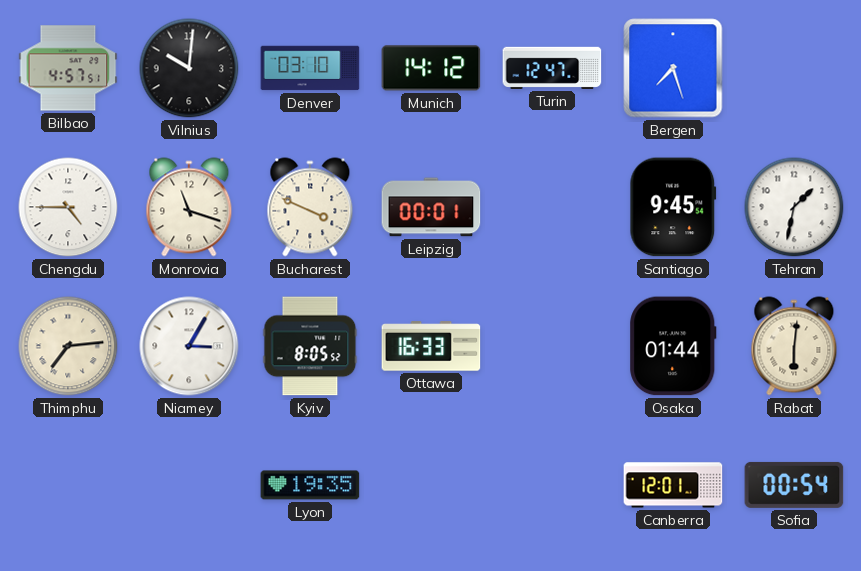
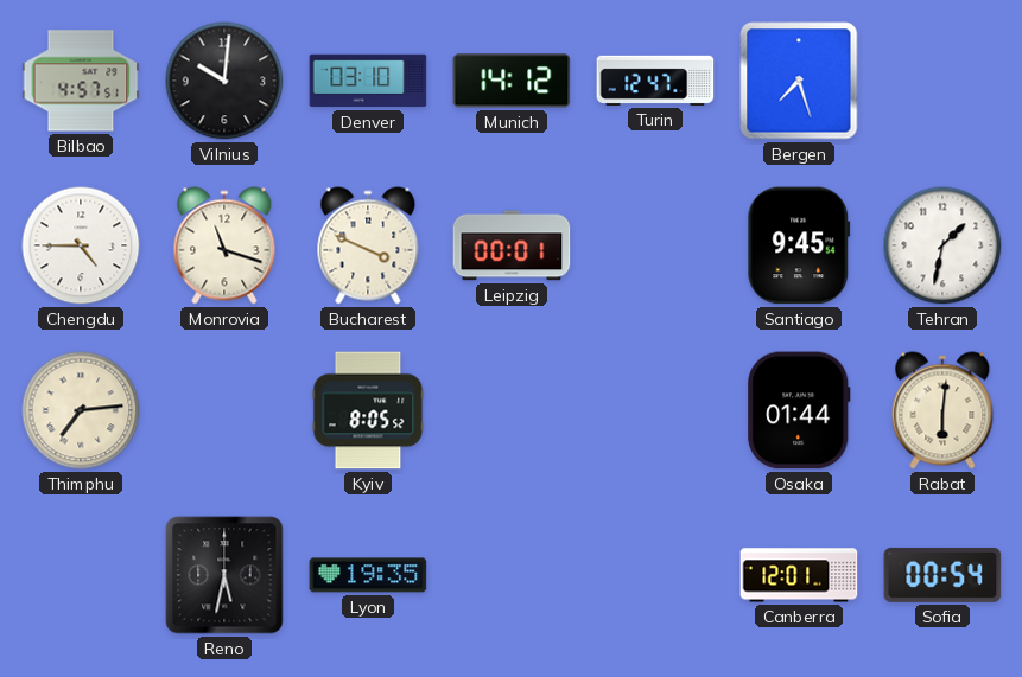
Niamey: 3:05 -> none
Ottawa: 16:33 -> none
Reno: none -> 5:32
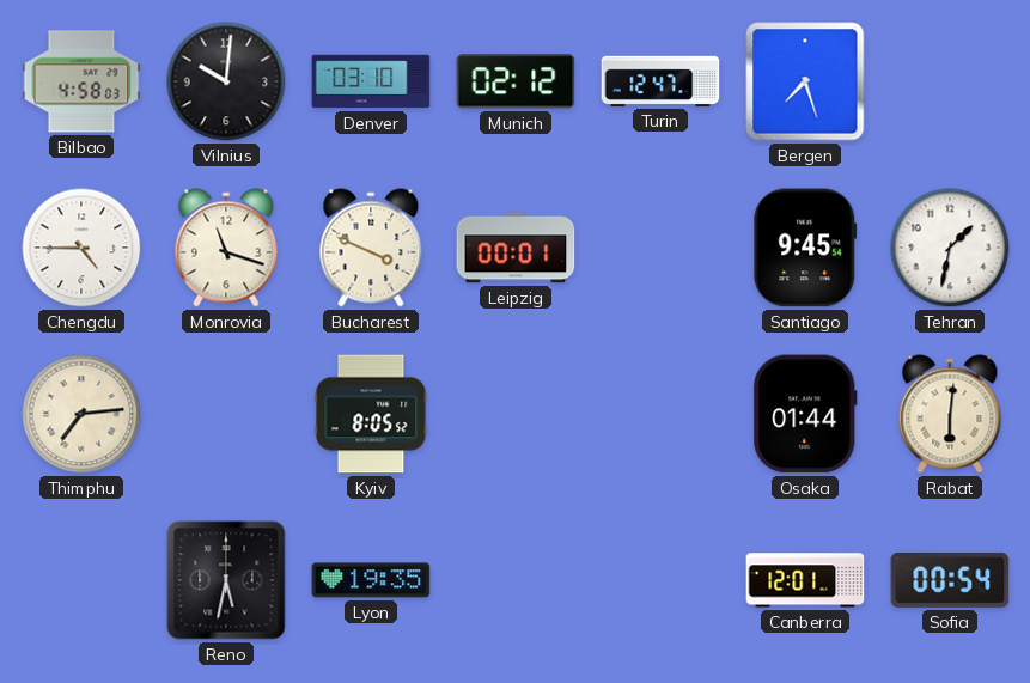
Bilbao: 4:57 -> 4:58
Munich: 14:12 -> 02:12
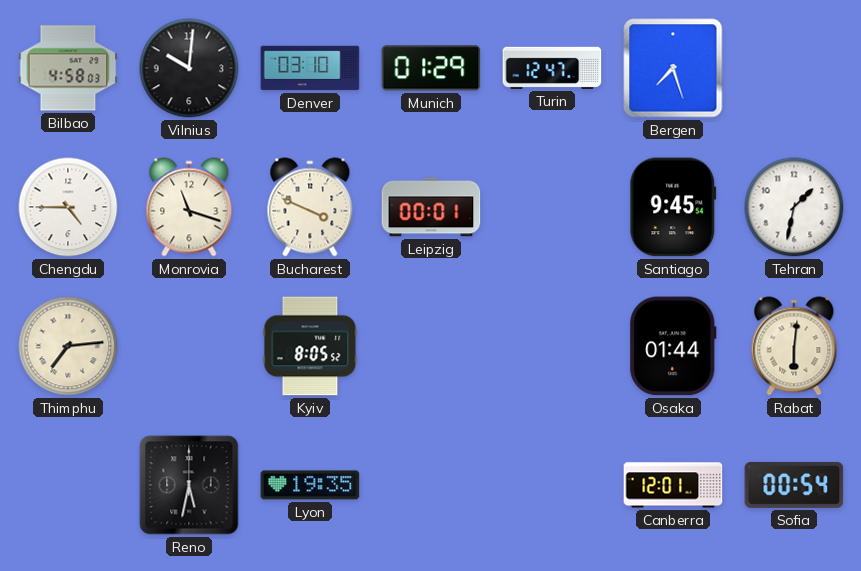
Munich: 02:12 -> 01:29
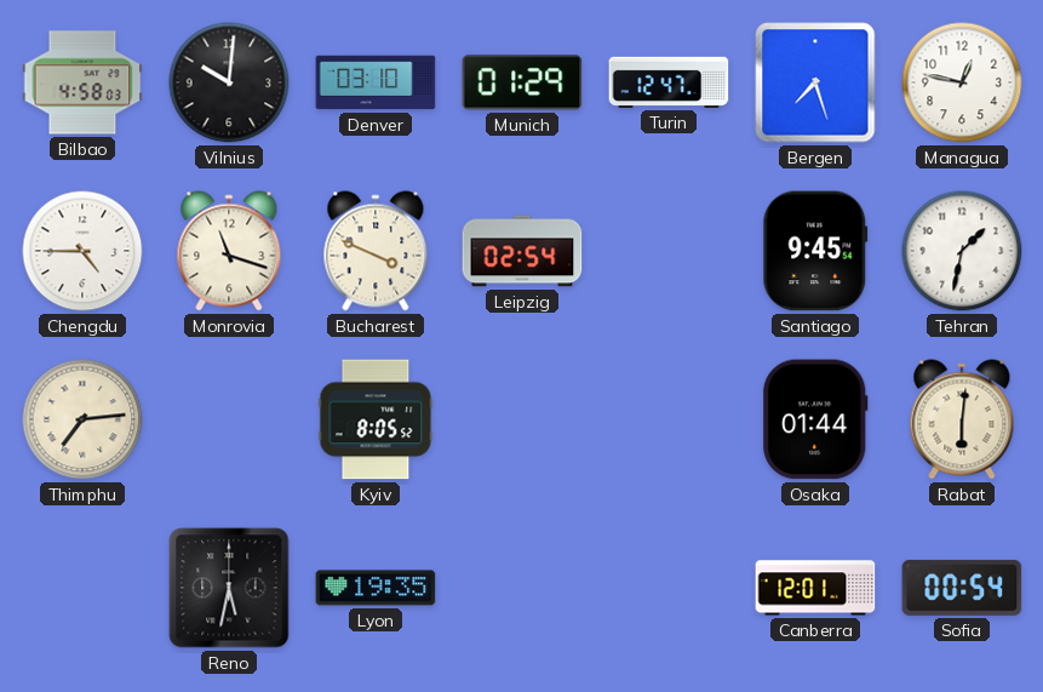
Managua: none -> 12:47
Leipzig: 00:01 -> 02:54
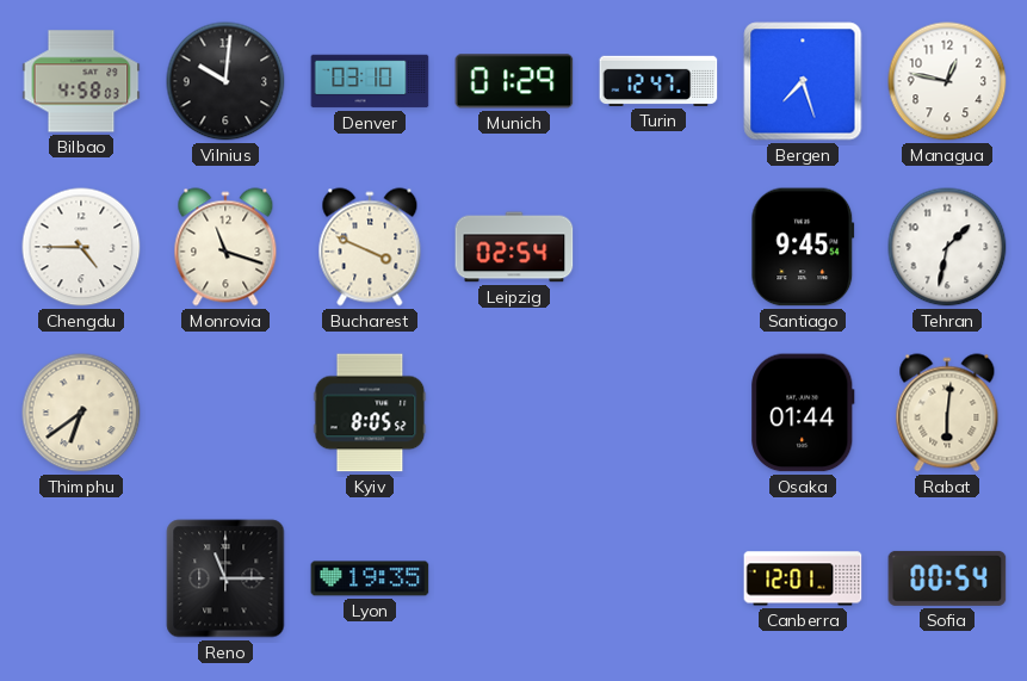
Thimphu: 7:14 -> 6:39
Reno: 5:32 -> 11:15
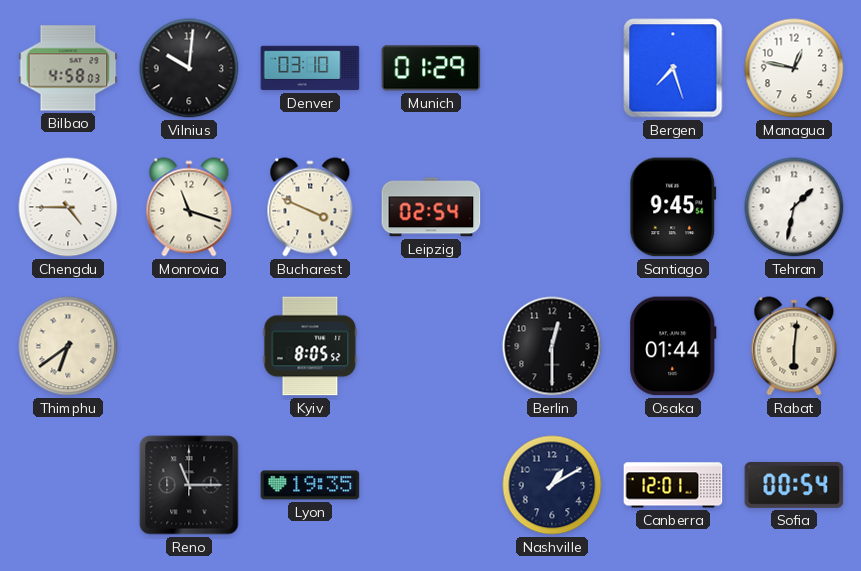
Turin: 12:47 -> none
Berlin: none -> 12:30
Nashville: none -> 1:10
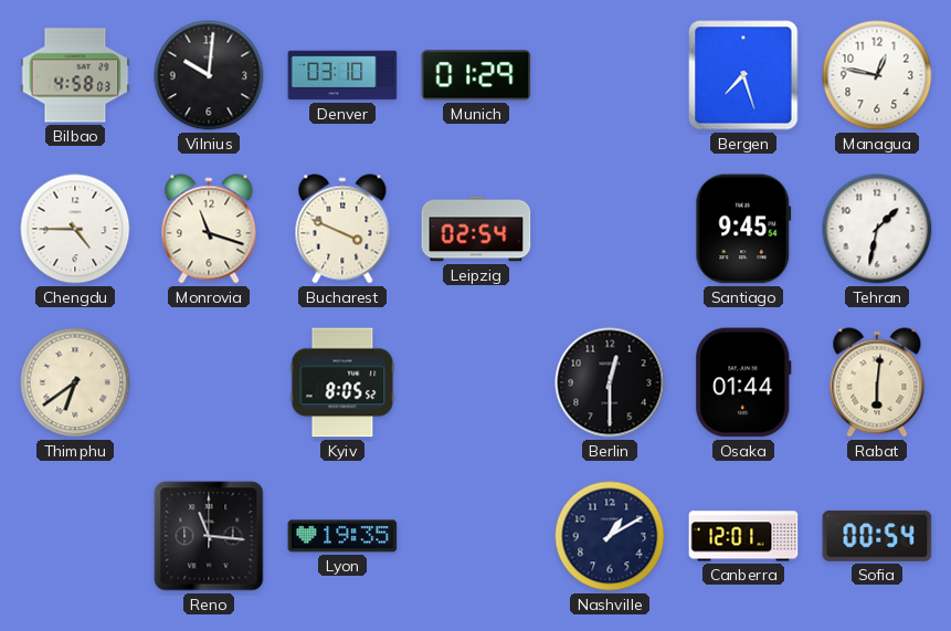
Reno: 11:15 -> 11:16
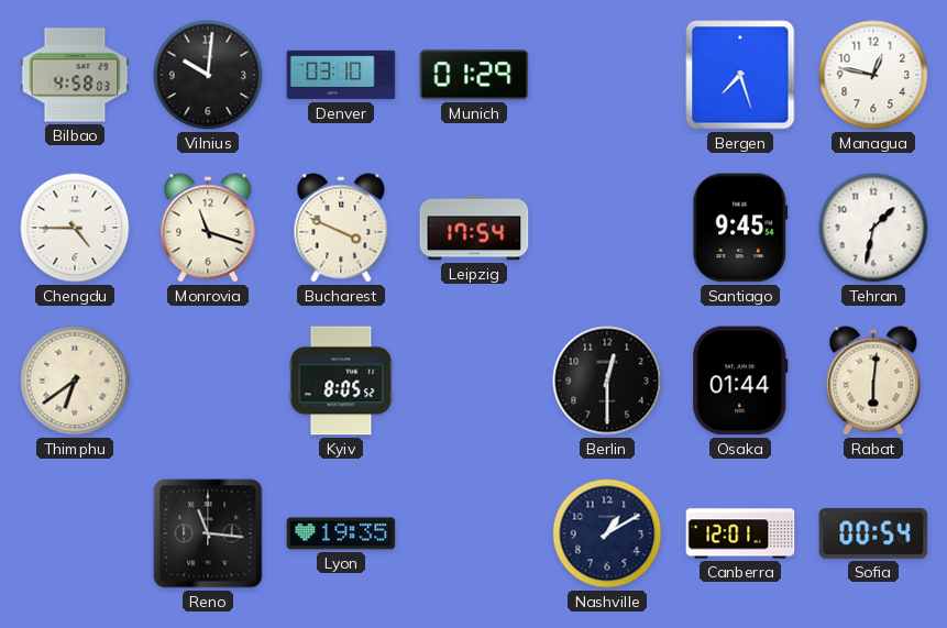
Leipzig: 02:54 -> 17:54
